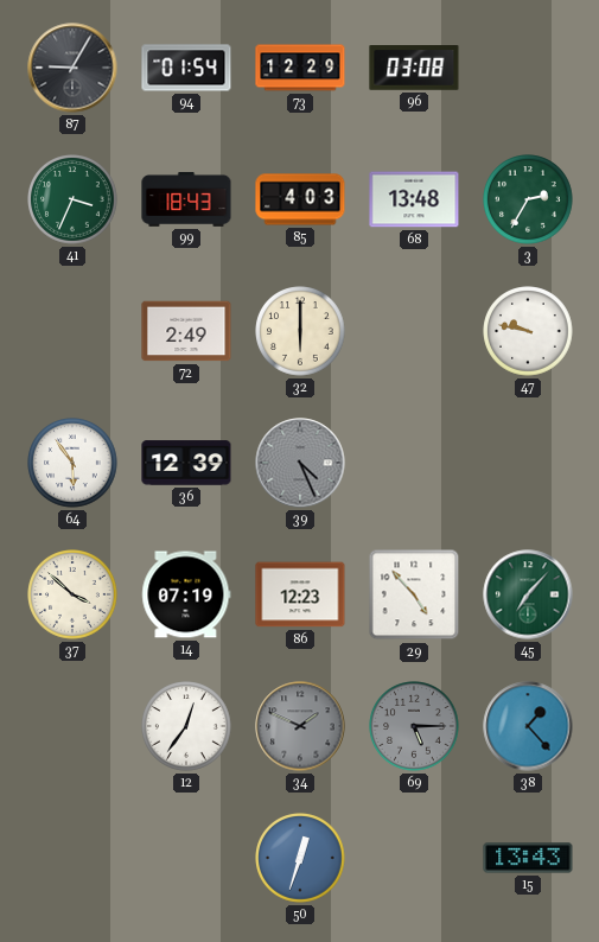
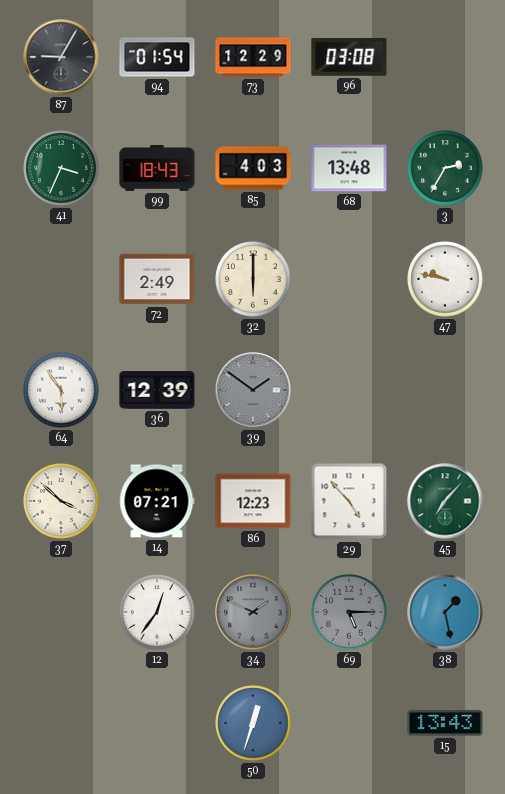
39: 4:26 -> 1:51
14: 07:19 -> 07:21
38: 1:23 -> 1:28
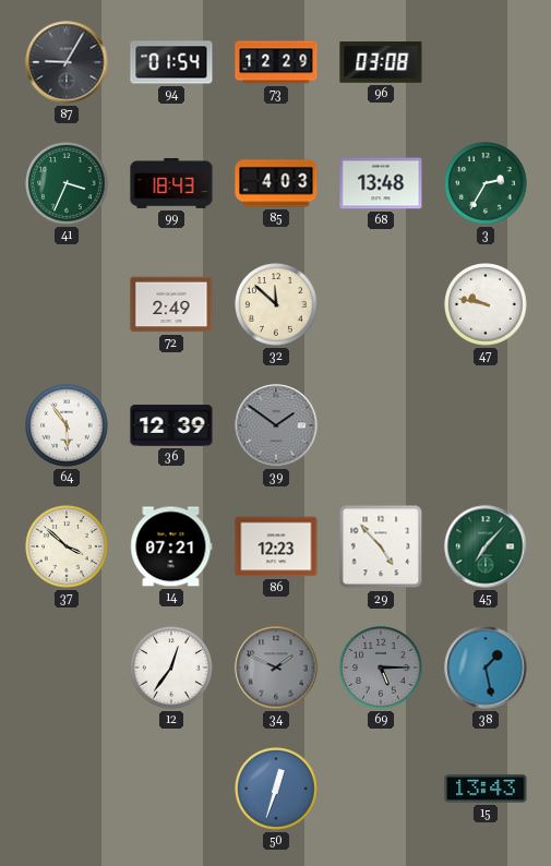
32: 6:00 -> 11:52
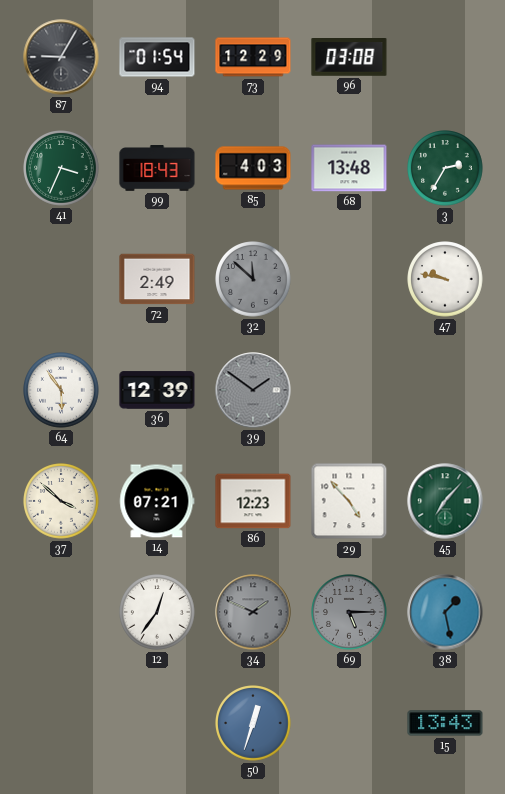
32 dial: cream -> grey
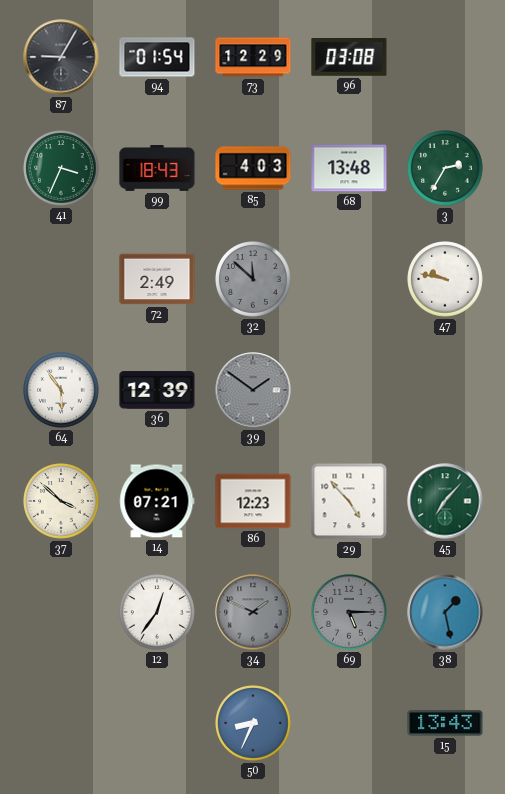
50: 12:33 -> 8:34
